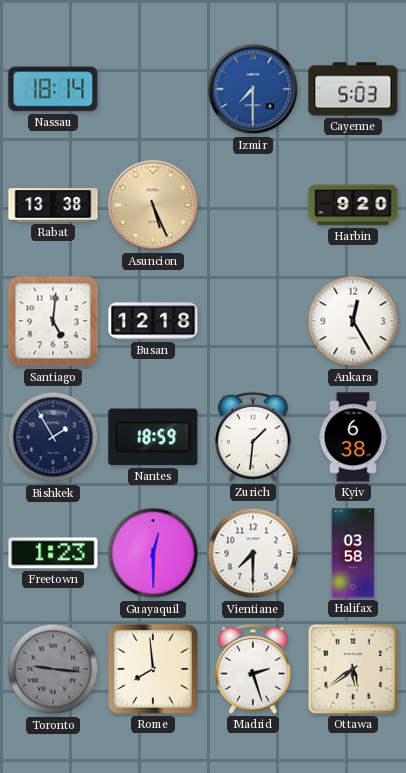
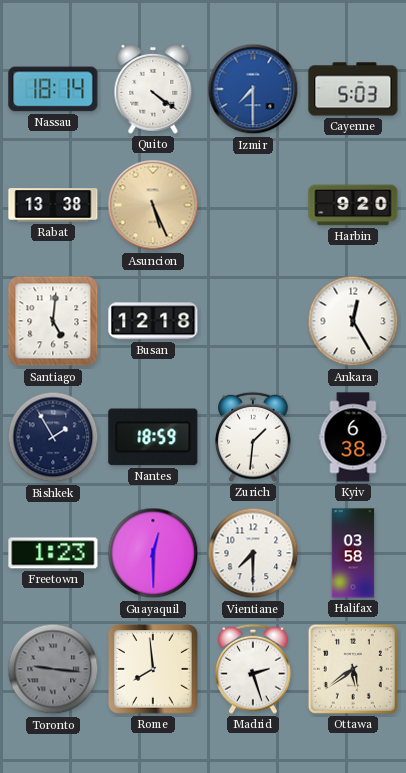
Quito: none -> 4:21
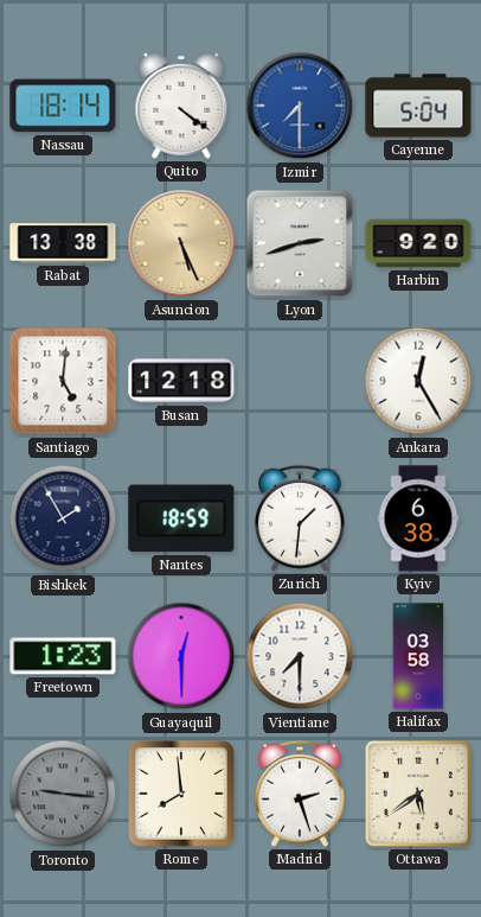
Cayenne: 5:03 -> 5:04
Lyon: none -> 2:42
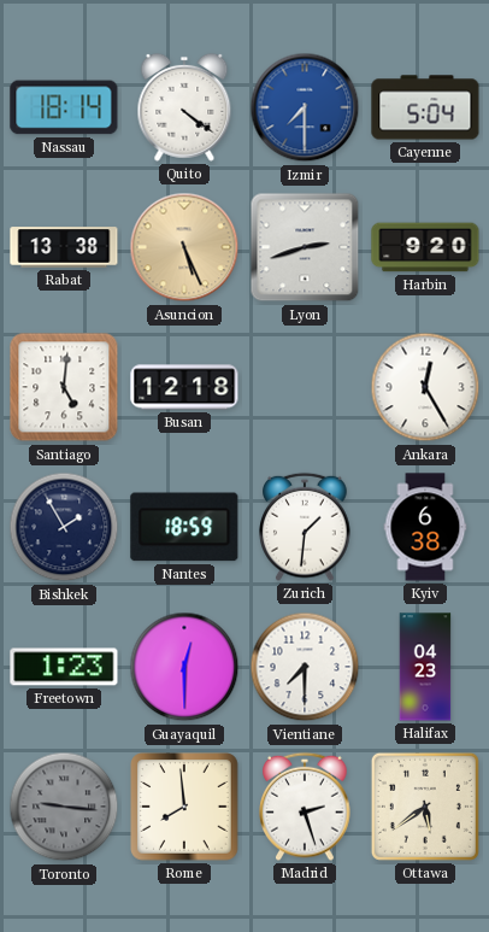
Halifax: 03:58 -> 04:23
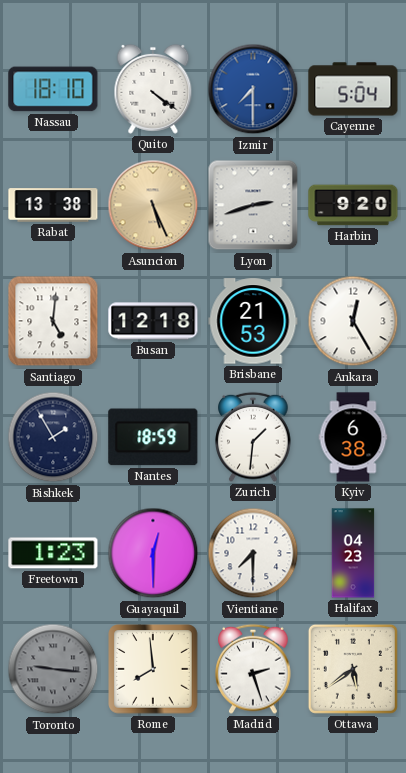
Nassau: 18:14 -> 18:10
Brisbane: none -> 21:53
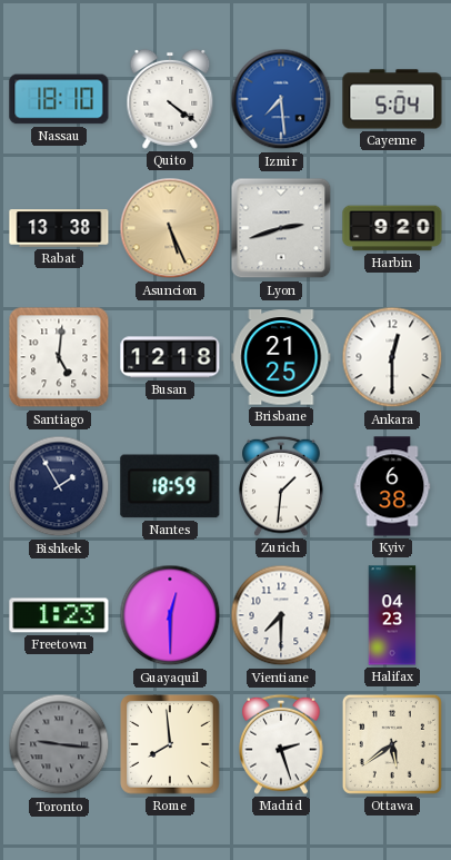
Izmir: 7:30 -> 7:29
Brisbane: 21:53 -> 21:25
Ankara: 12:25 -> 12:30
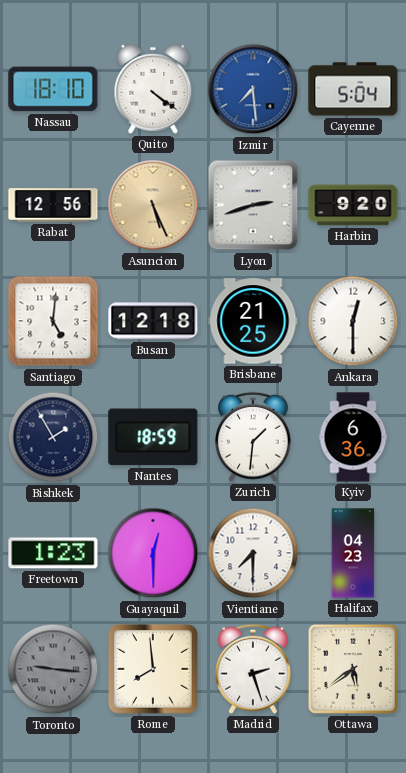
Rabat: 13:38 -> 12:56
Kyiv: 6:38 -> 6:36
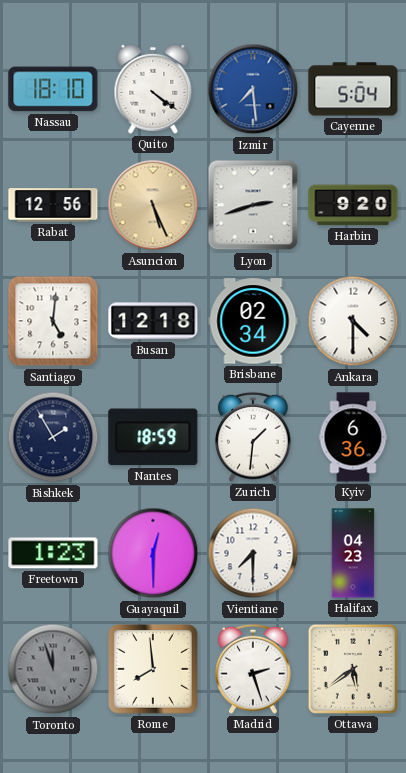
Brisbane: 21:25 -> 02:34
Ankara: 12:30 -> 4:30
Toronto: 9:16 -> 11:57
